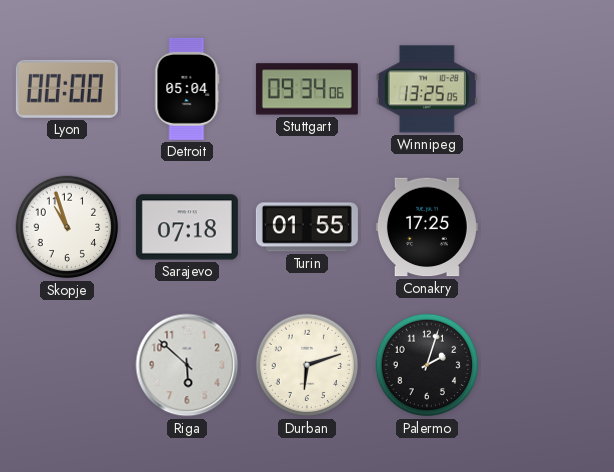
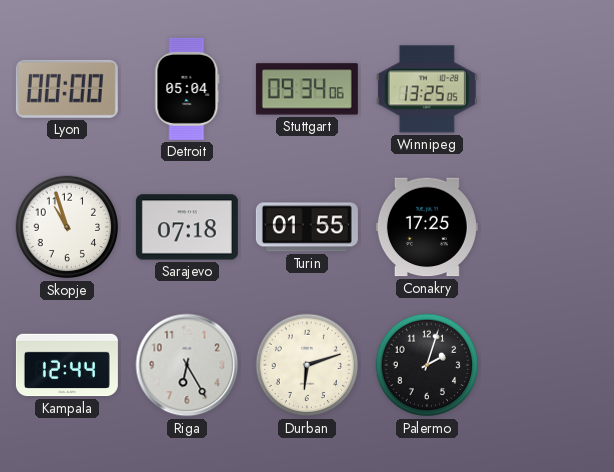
Kampala: none -> 12:44
Riga: 5:52 -> 6:25
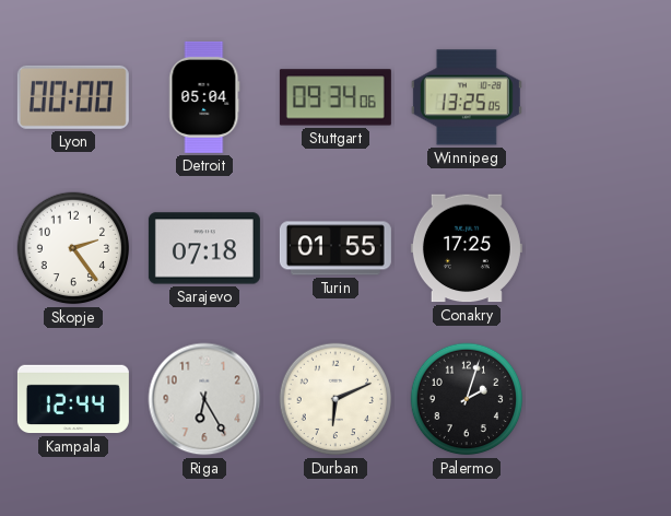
Skopje: 10:57 -> 2:24
Durban: 6:12 -> 6:11
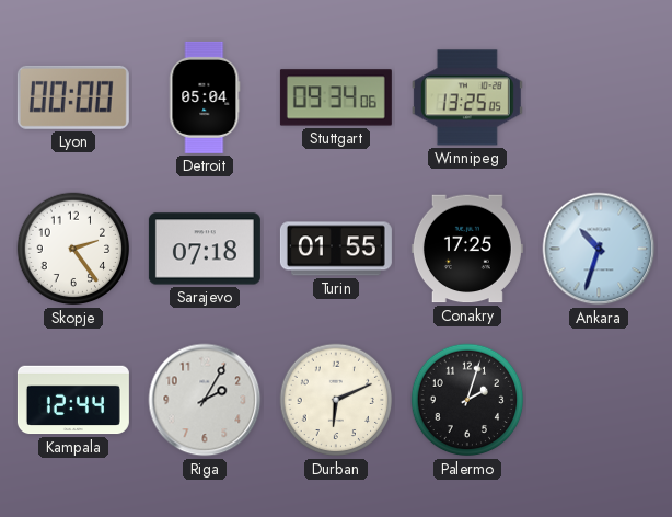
Ankara: none -> 10:33
Riga: 6:25 -> 2:05
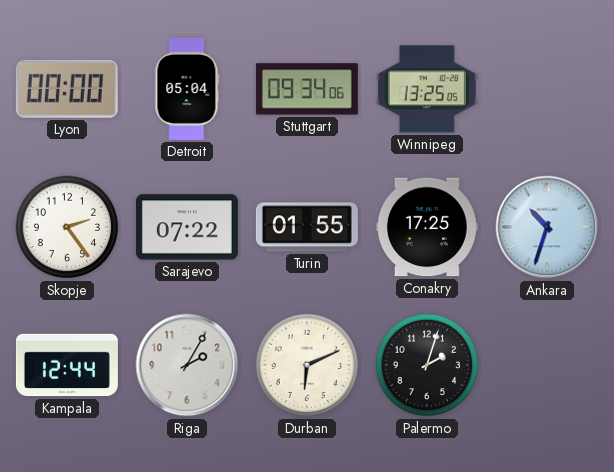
Sarajevo: 07:18 -> 07:22
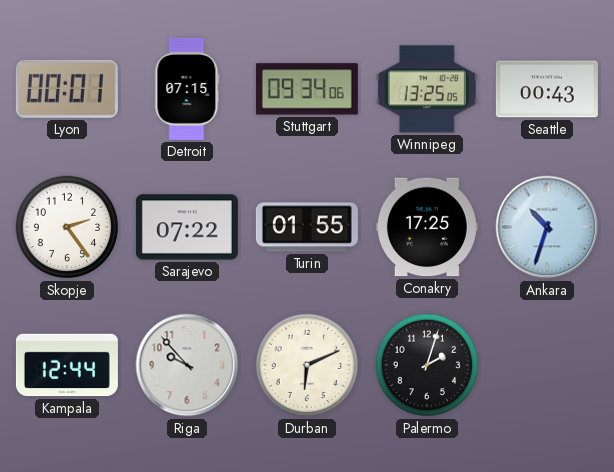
Lyon: 00:00 -> 00:01
Detroit: 05:04 -> 07:15
Seattle: none -> 00:43
Riga: 2:05 -> 9:53
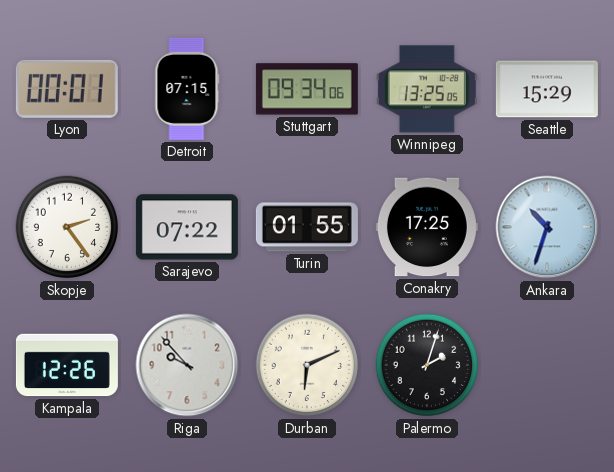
Seattle: 00:43 -> 15:29
Kampala: 12:44 -> 12:26
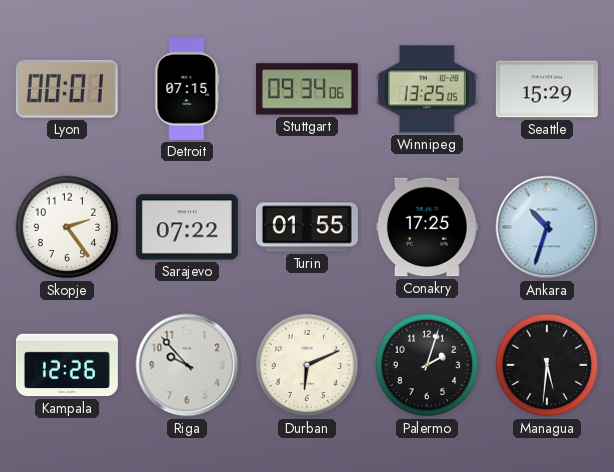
Managua: none -> 5:31
